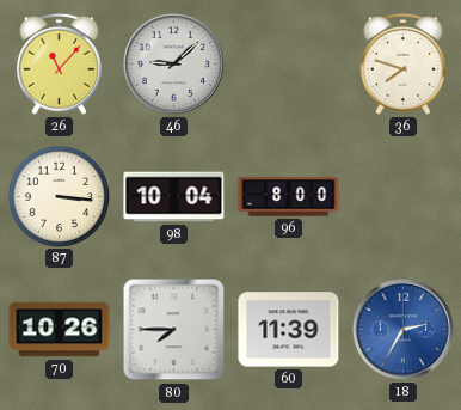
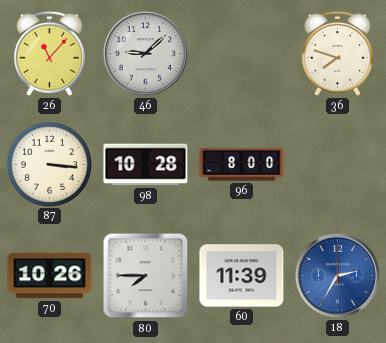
98: 10:04 -> 10:28
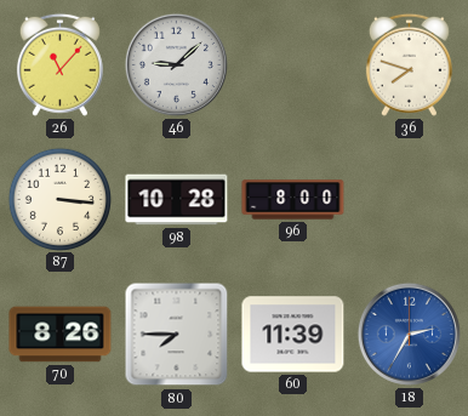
70: 10:26 -> 8:26
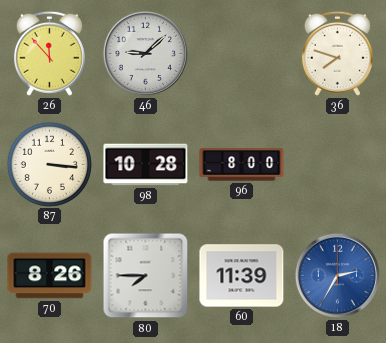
26: 11:07 -> 11:53
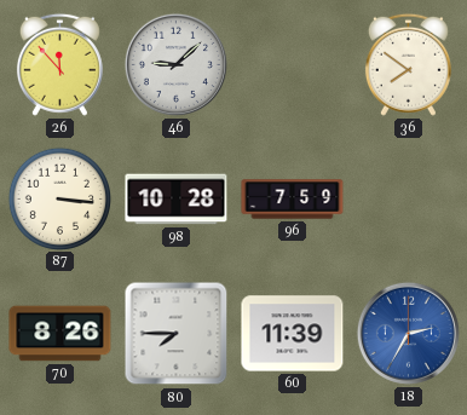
36: 7:48 -> 7:51
96: 8:00 -> 7:59
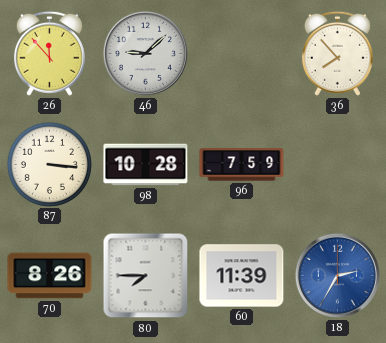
36: 7:51 -> 7:53
